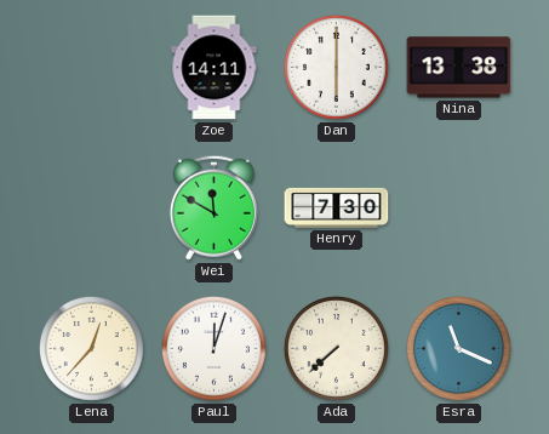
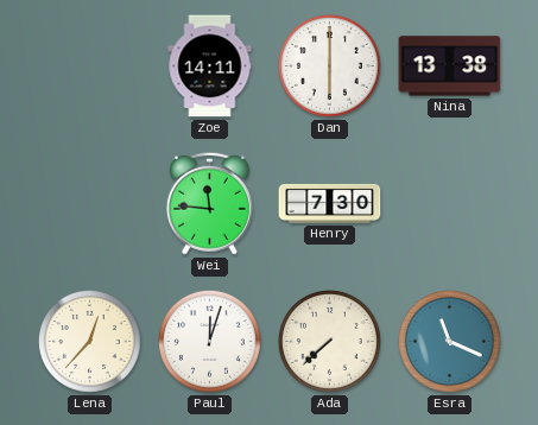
Wei: 11:50 -> 11:46
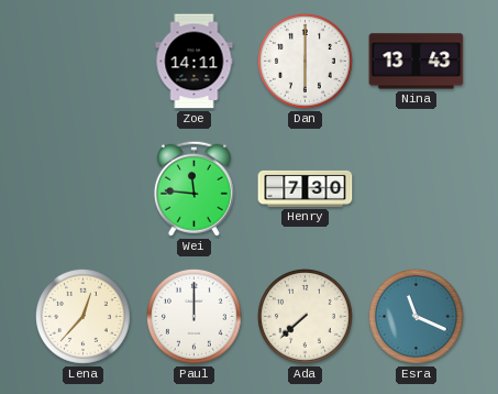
Nina: 13:38 -> 13:43
Paul: 12:03 -> 12:00
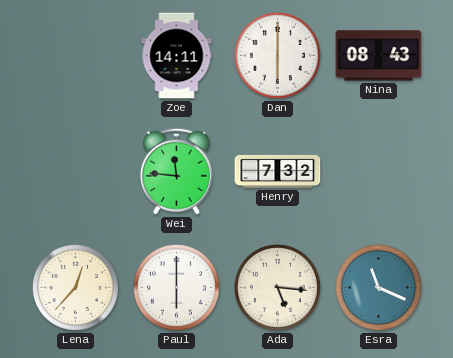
Nina: 13:43 -> 08:43
Henry: 7:30 -> 7:32
Paul: 12:00 -> 6:00
Ada: 7:38 -> 5:16
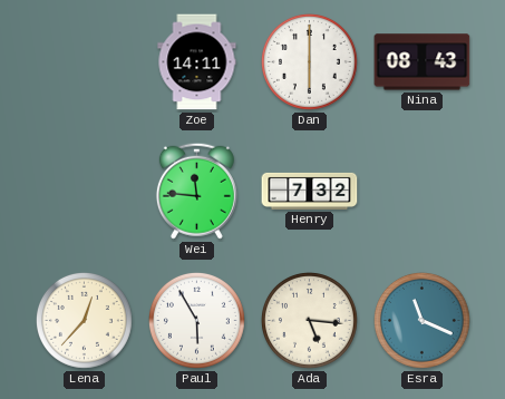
Paul: 6:00 -> 5:55
